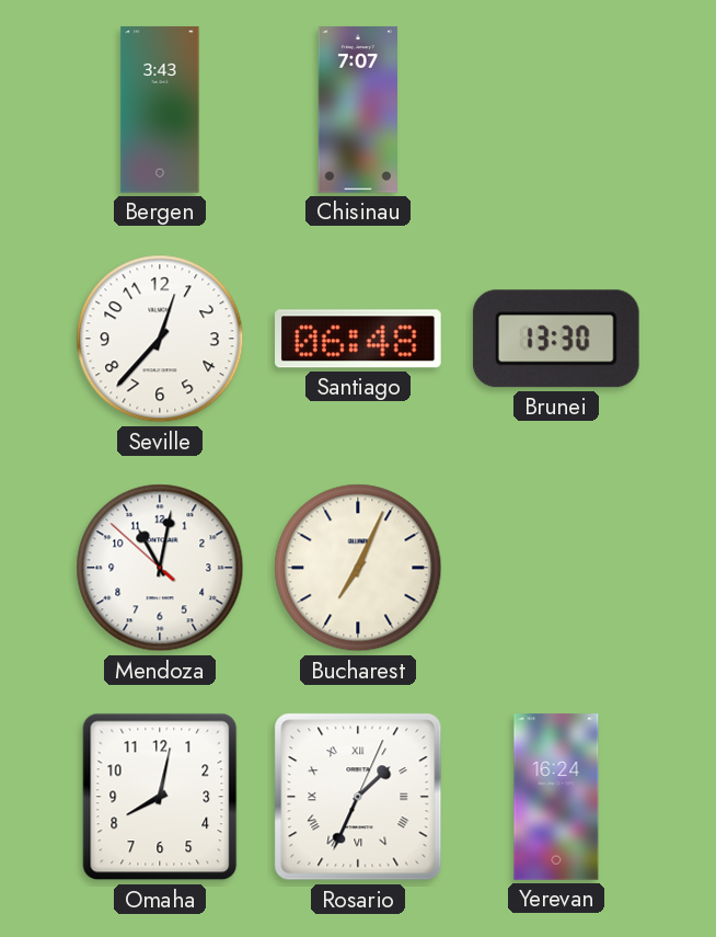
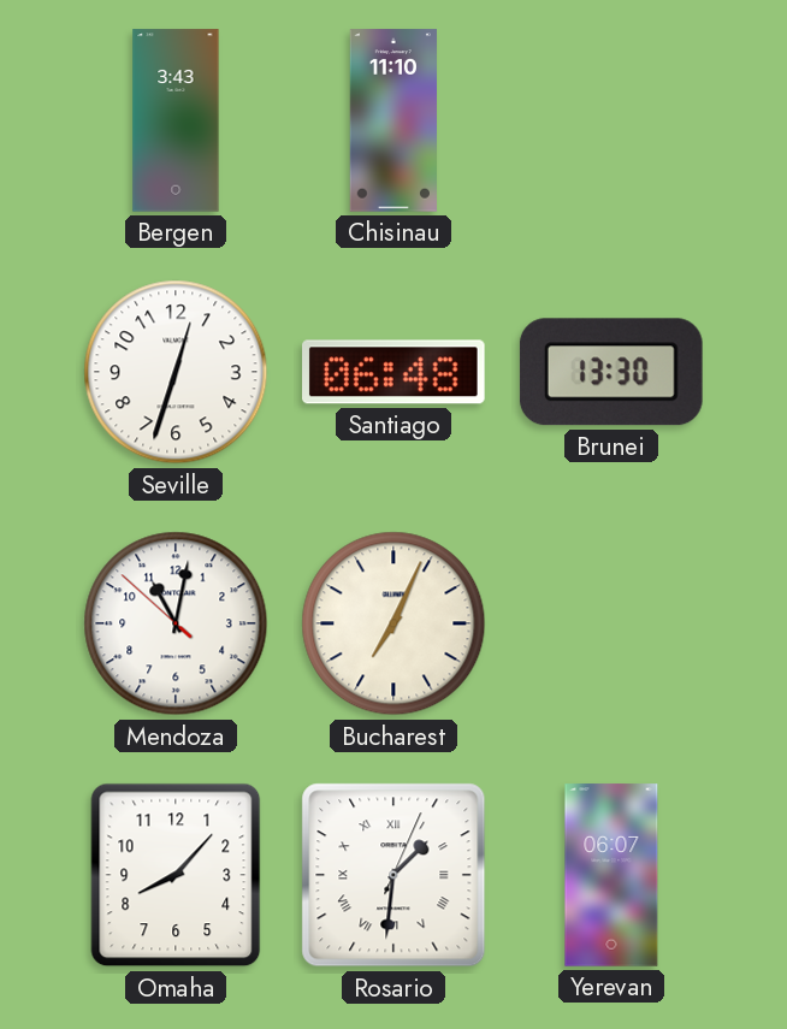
Chisinau: 7:07 -> 11:10
Seville: 12:37 -> 12:33
Omaha: 8:02 -> 8:07
Rosario: 1:34 -> 1:31
Yerevan: 16:24 -> 06:07
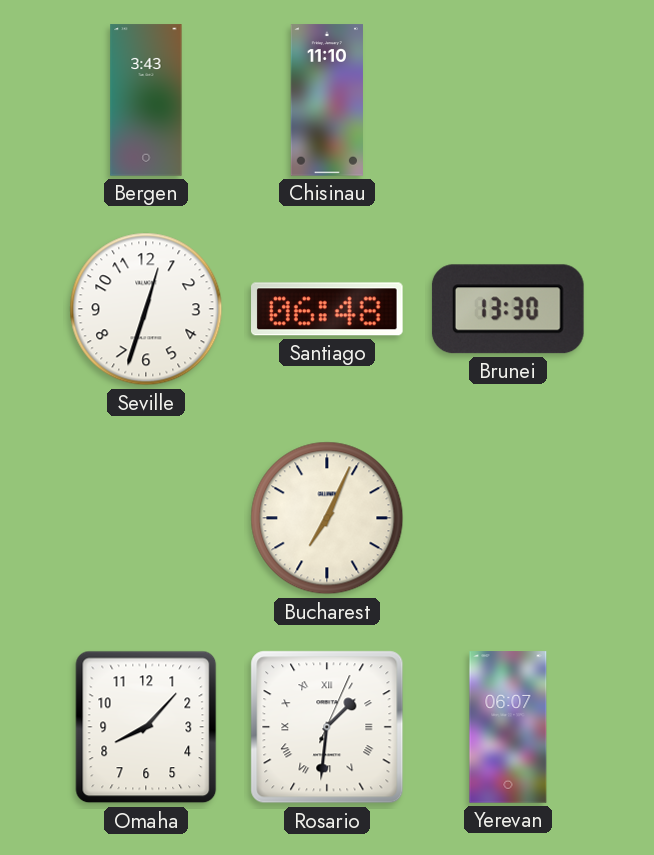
Mendoza: 11:01 -> none
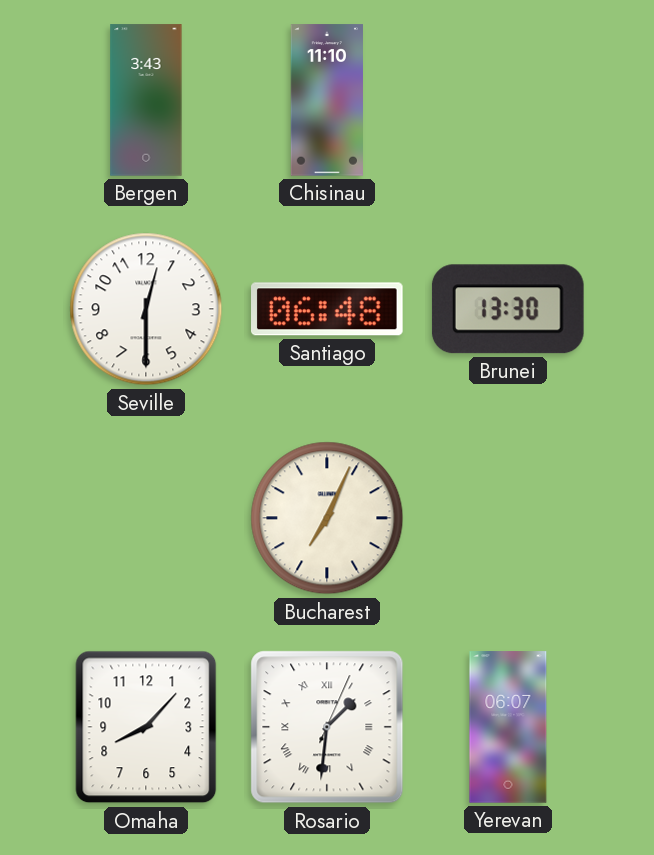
Seville: 12:33 -> 12:30
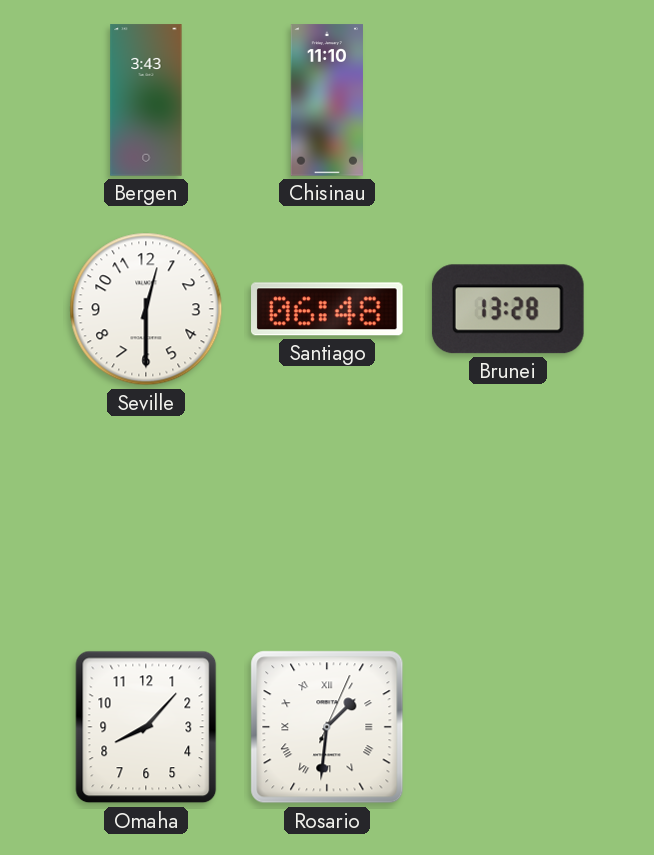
Brunei: 13:30 -> 13:28
Bucharest: 7:04 -> none
Yerevan: 06:07 -> none
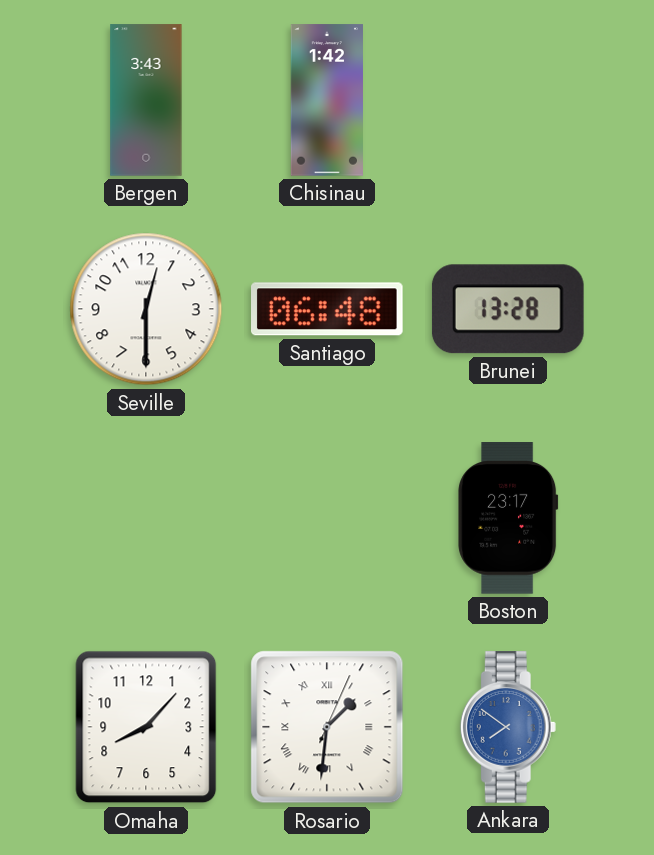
Chisinau: 11:10 -> 1:42
Boston: none -> 23:17
Ankara: none -> 7:51
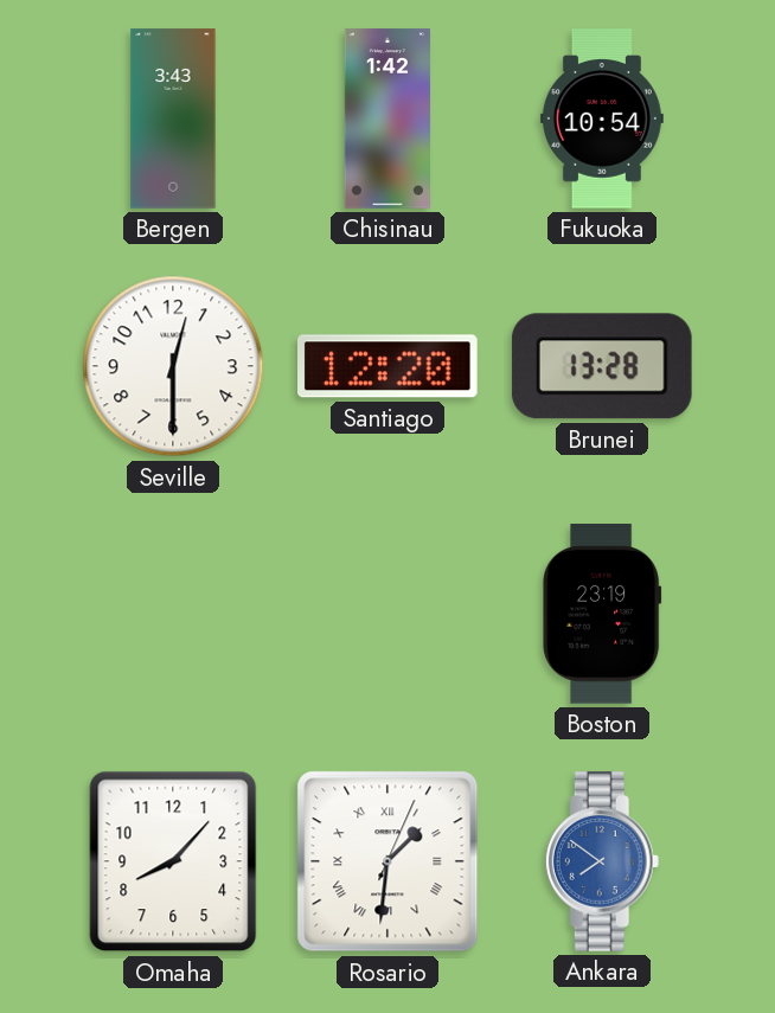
Fukuoka: none -> 10:54
Santiago: 06:48 -> 12:20
Boston: 23:17 -> 23:19
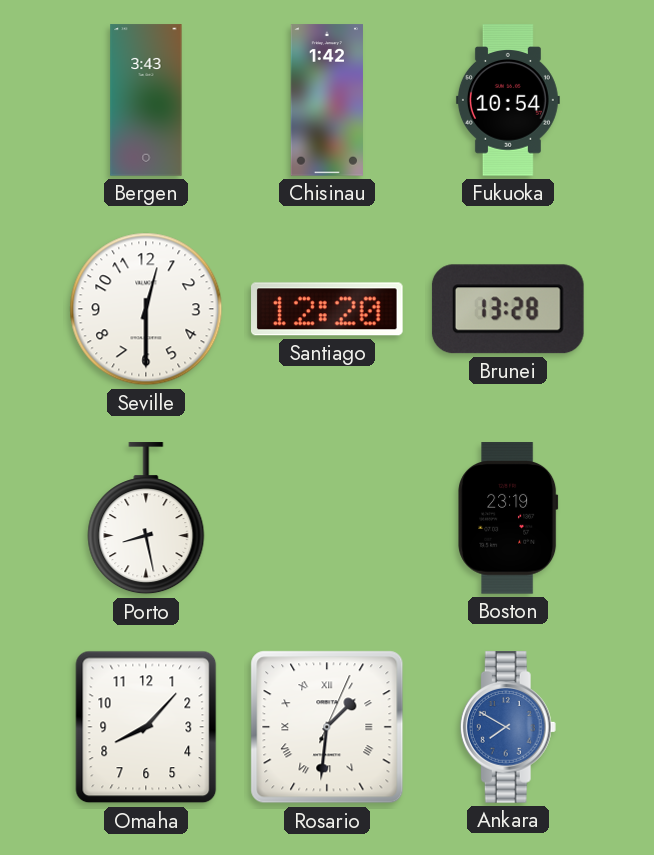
Porto: none -> 8:28
Ankara: 7:51 -> 7:50
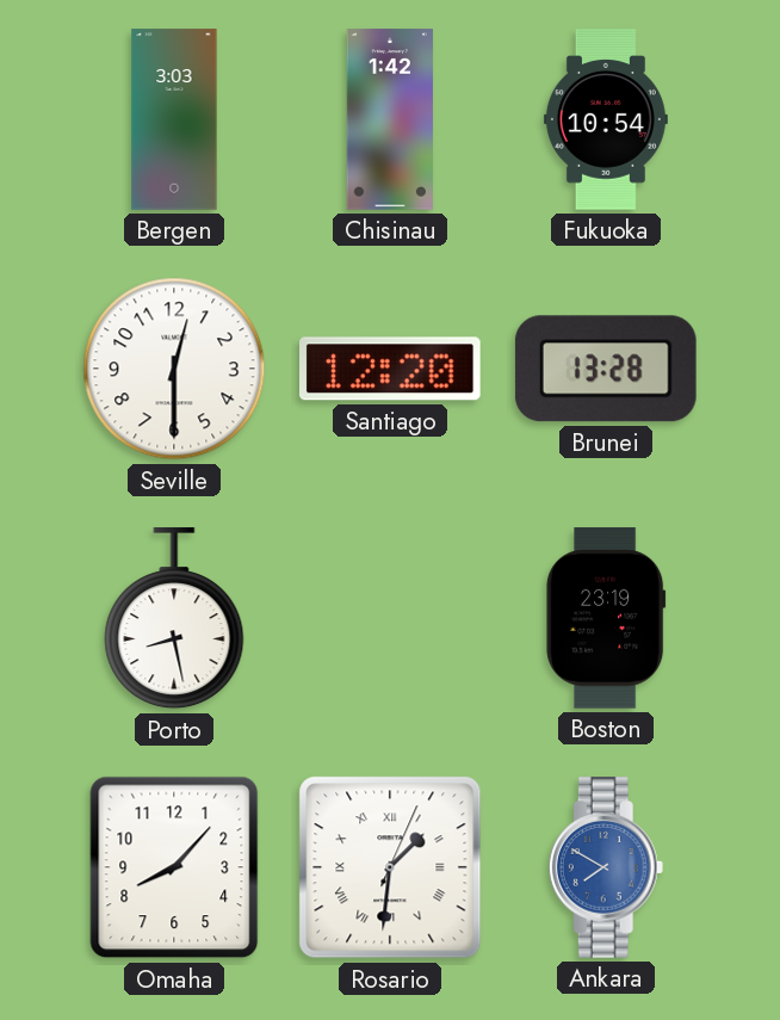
Bergen: 3:43 -> 3:03
